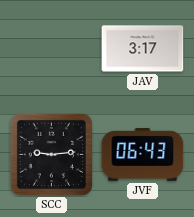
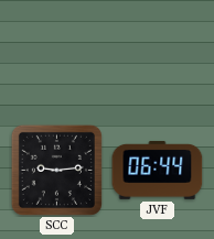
JAV: 3:17 -> none
JVF: 06:43 -> 06:44
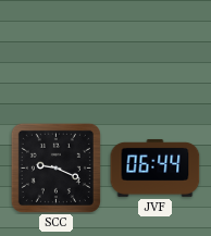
SCC: 9:14 -> 9:19
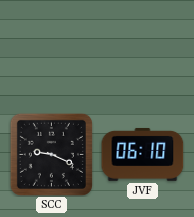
JVF: 06:44 -> 06:10
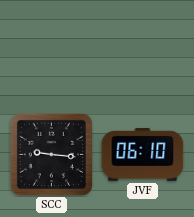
SCC: 9:19 -> 9:16
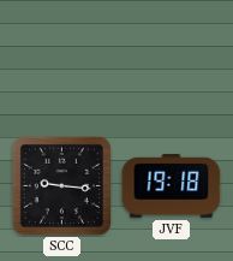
JVF: 06:10 -> 19:18
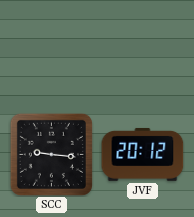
JVF: 19:18 -> 20:12
